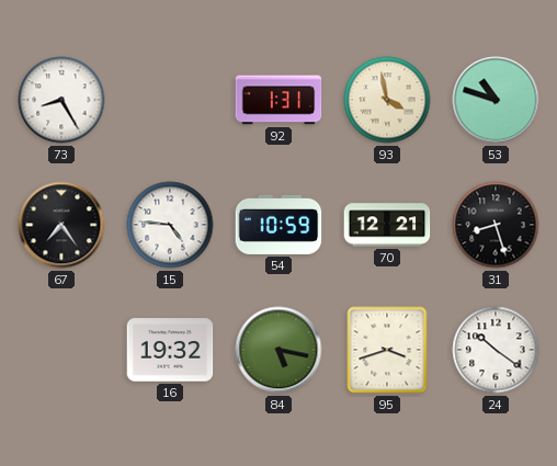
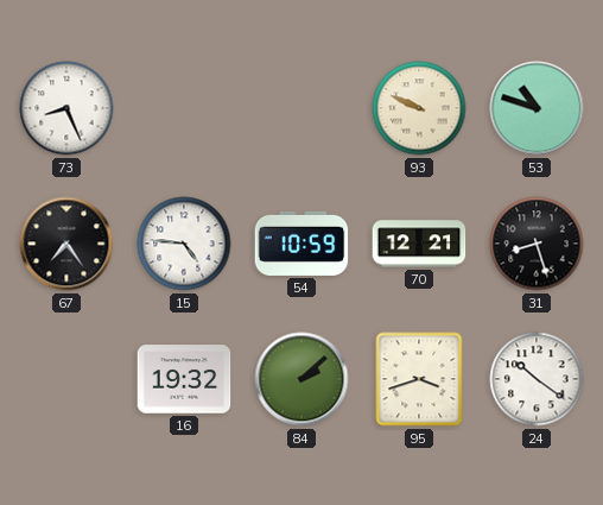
73: 8:25 -> 8:26
92: 1:31 -> none
93: 3:58 -> 9:49
84: 5:17 -> 2:08
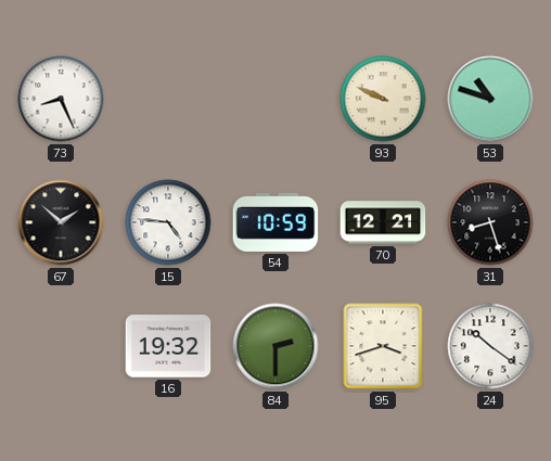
67: 7:24 -> 1:52
84: 2:08 -> 2:30
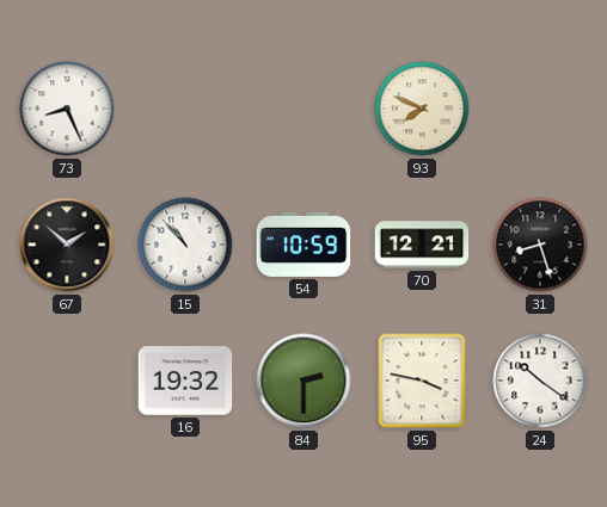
93: 9:49 -> 7:49
53: 10:48 -> none
15: 4:46 -> 10:53
95: 3:42 -> 3:47
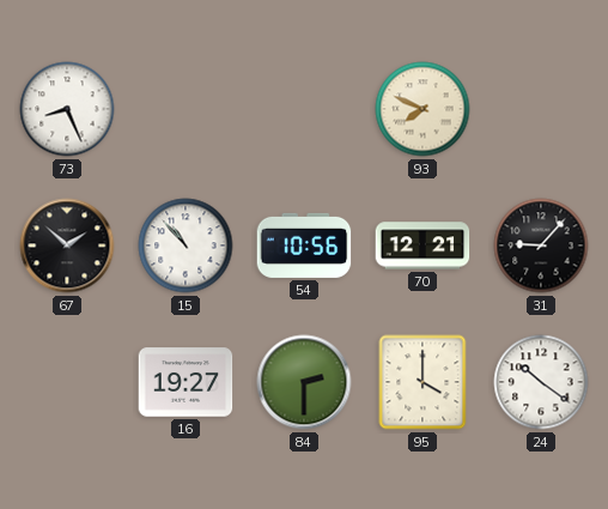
54: 10:59 -> 10:56
31: 8:27 -> 9:07
16: 19:32 -> 19:27
95: 3:47 -> 4:00
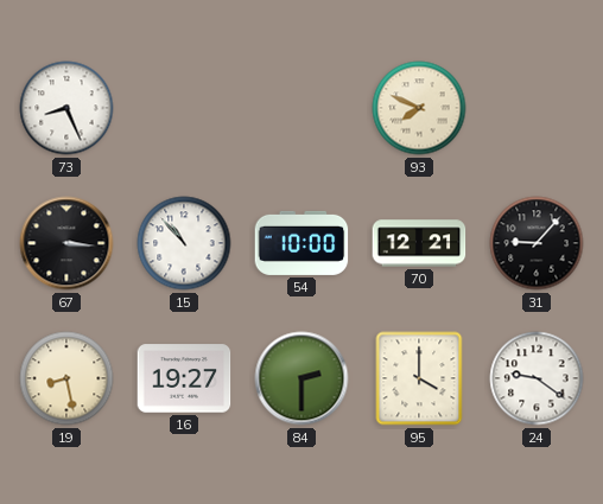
67: 1:52 -> 3:16
54: 10:56 -> 10:00
19: none -> 8:28
24: 10:21 -> 9:21
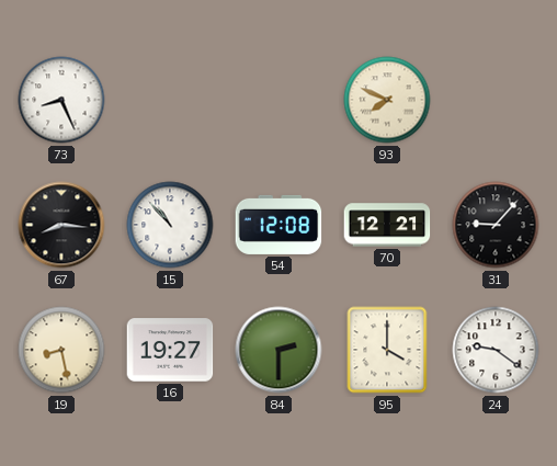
67: 3:16 -> 8:16
54: 10:00 -> 12:08
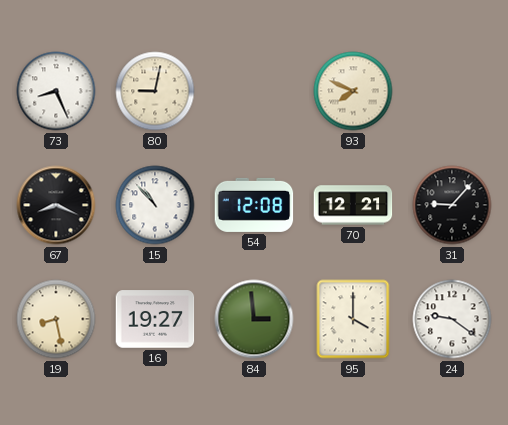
80: none -> 9:02
67: 8:16 -> 8:19
84: 2:30 -> 2:59
